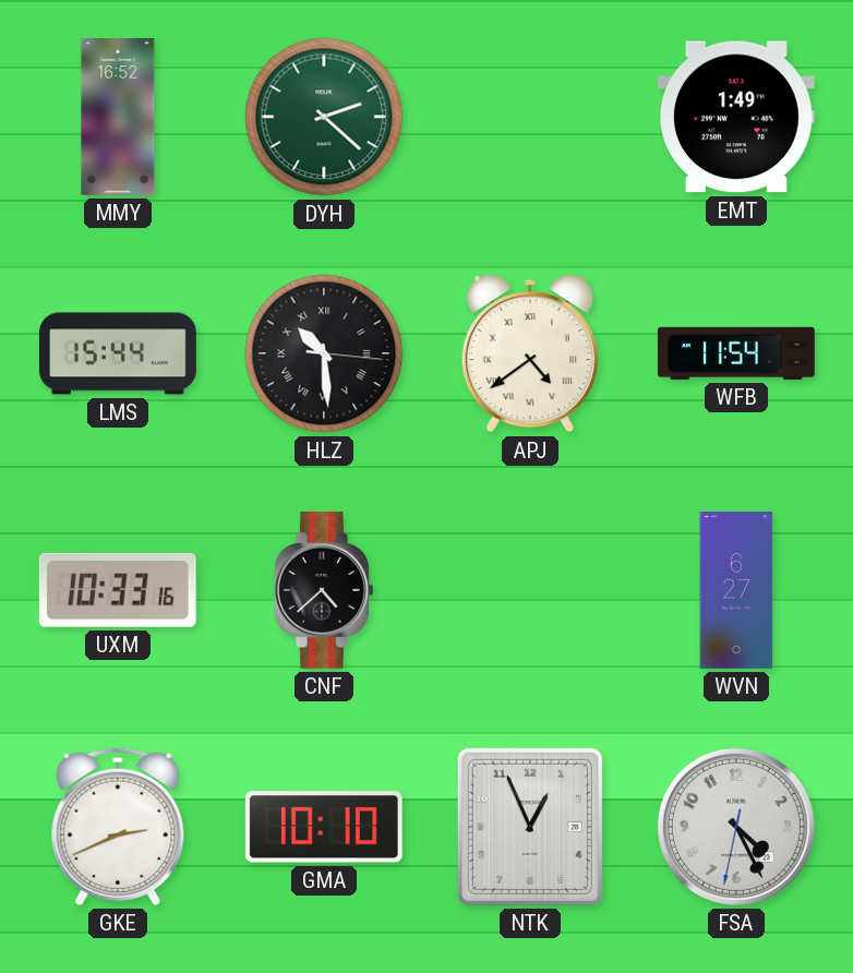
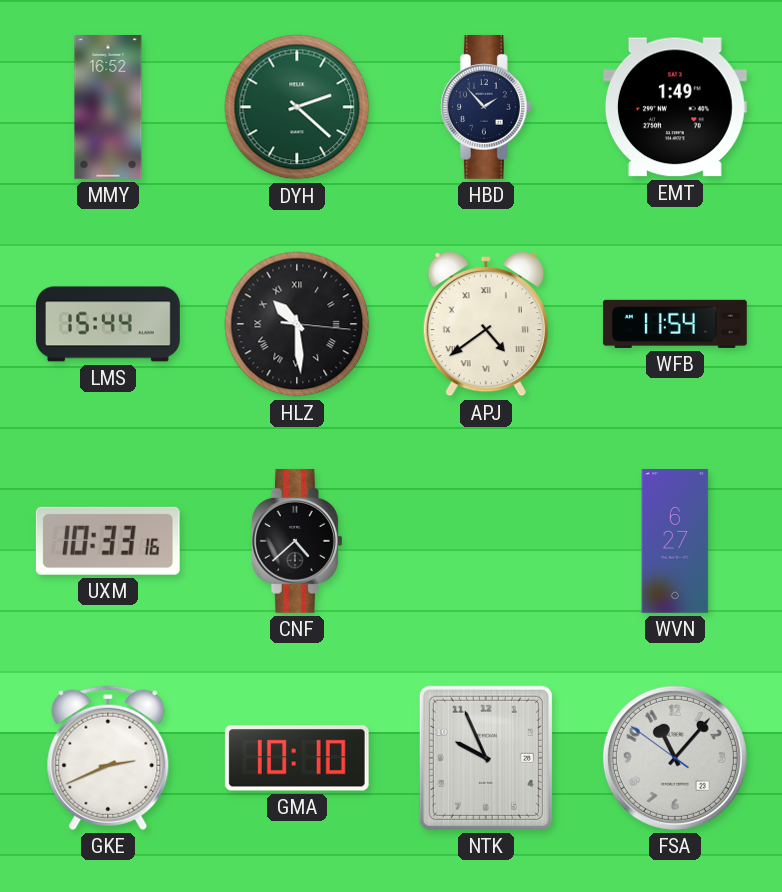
HBD: none -> 1:53
NTK: 12:56 -> 9:56
FSA: 4:25 -> 11:06
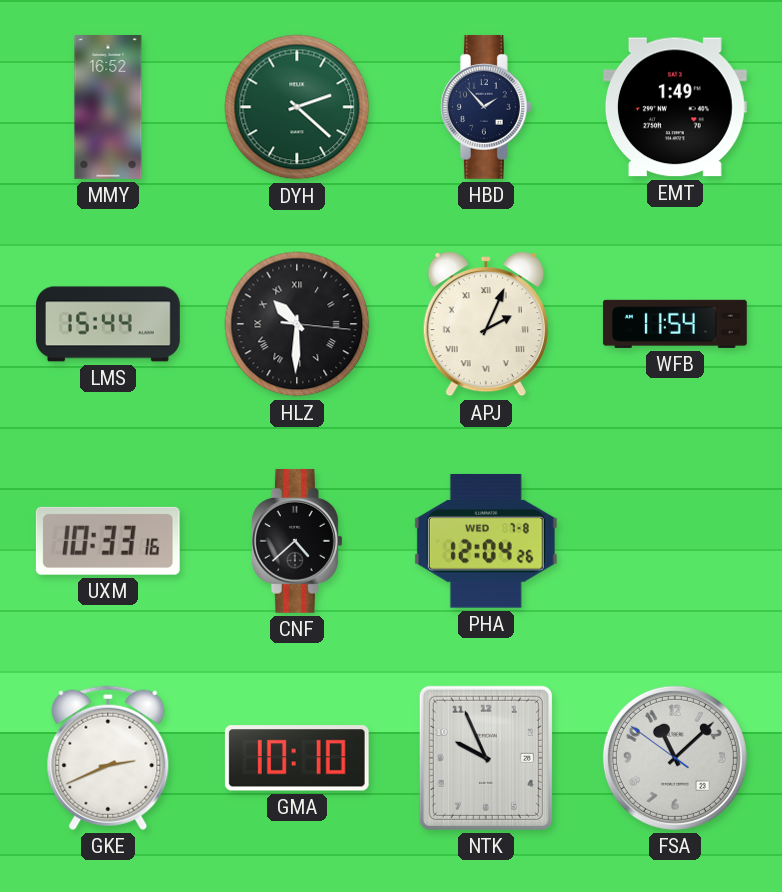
HLZ: 10:29 -> 10:30
APJ: 4:39 -> 2:04
PHA: none -> 12:04
WVN: 6:27 -> none
FSA: 11:06 -> 11:07
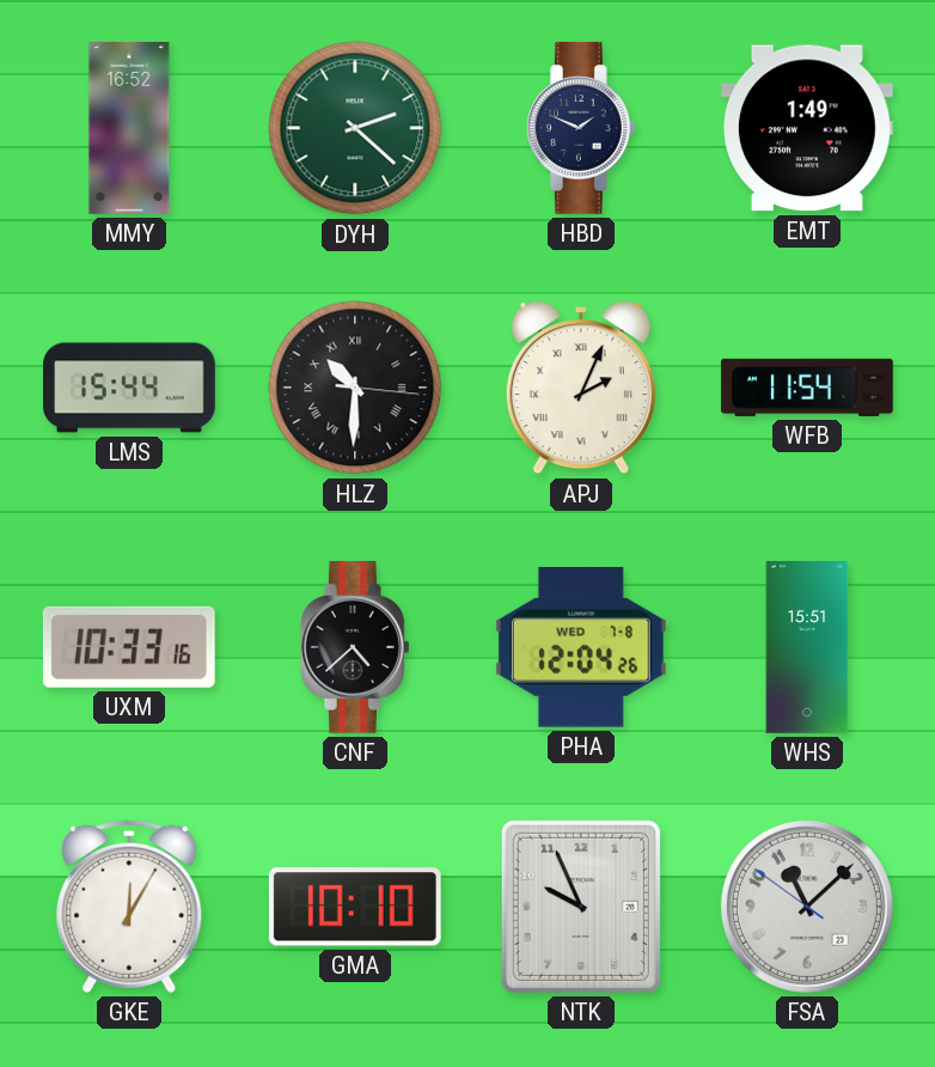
HBD: 1:53 -> 1:49
WHS: none -> 15:51
GKE: 2:41 -> 12:05
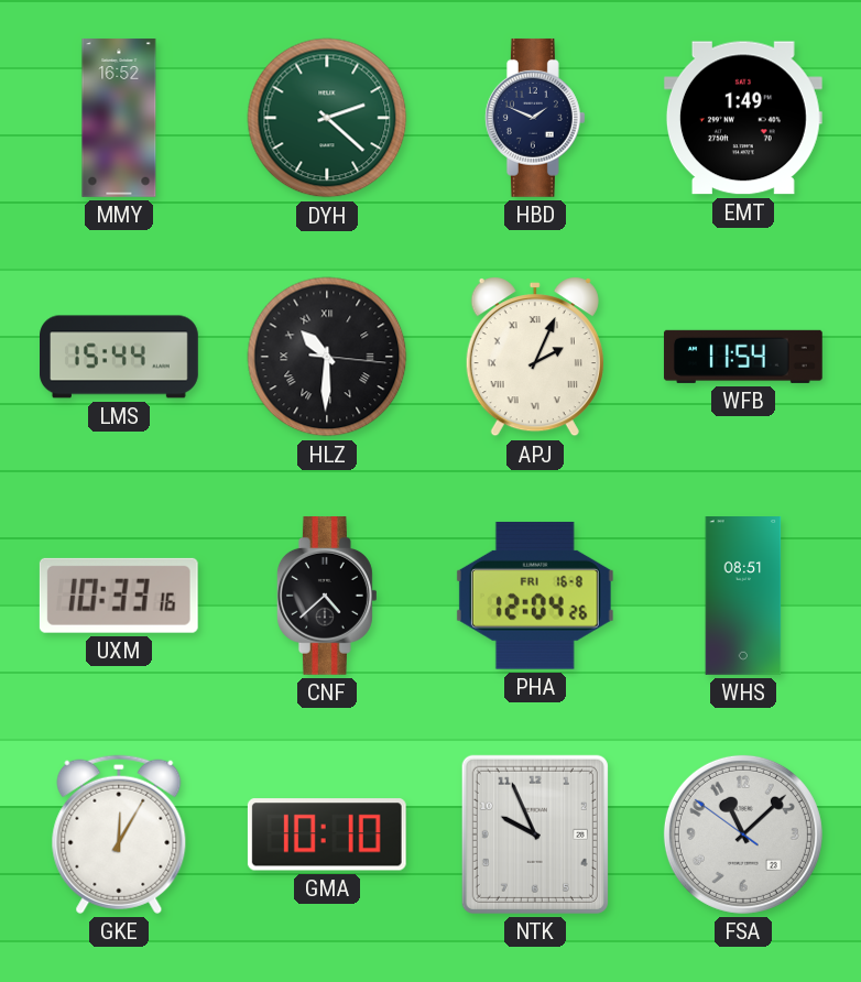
PHA date: WED 7-8 -> FRI 16-8
WHS: 15:51 -> 08:51
